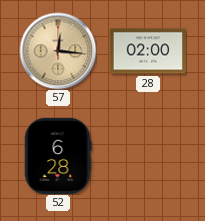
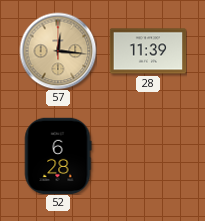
28: 02:00 -> 11:39
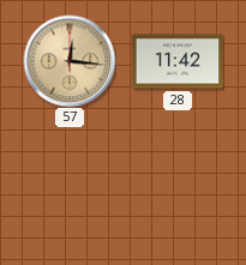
28: 11:39 -> 11:42
52: 6:28 -> none
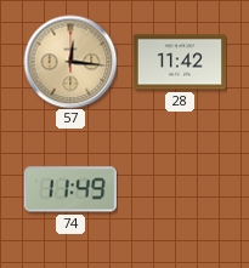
74: none -> 11:49
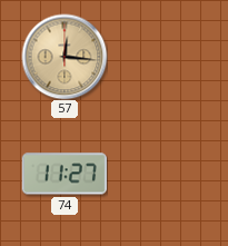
28: 11:42 -> none
74: 11:49 -> 11:27
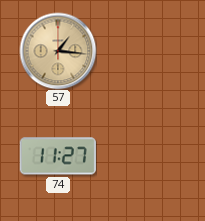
57: 12:16 -> 1:16
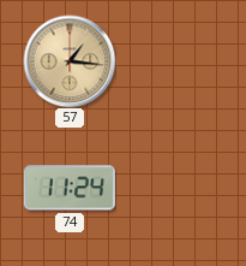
74: 11:27 -> 11:24
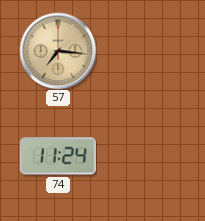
57: 1:16 -> 7:16
